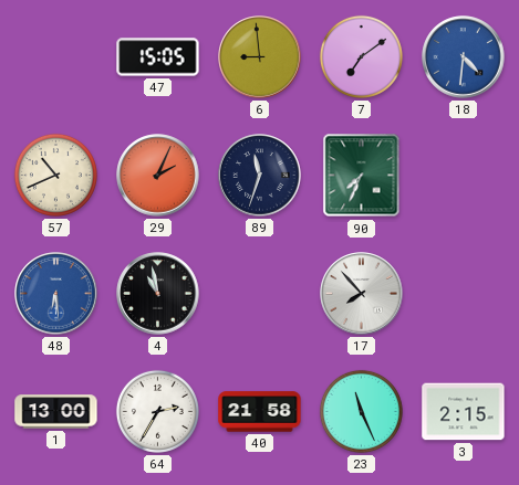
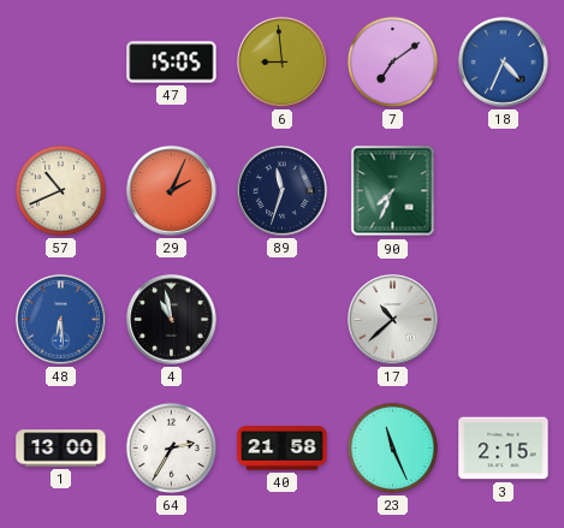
18: 4:31 -> 4:34
17: 7:53 -> 10:38
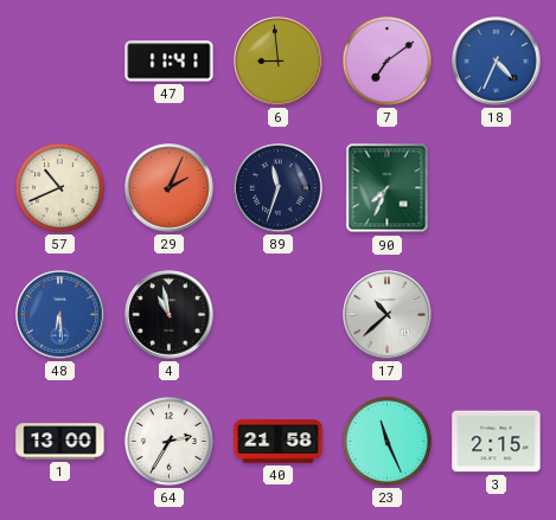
47: 15:05 -> 11:41
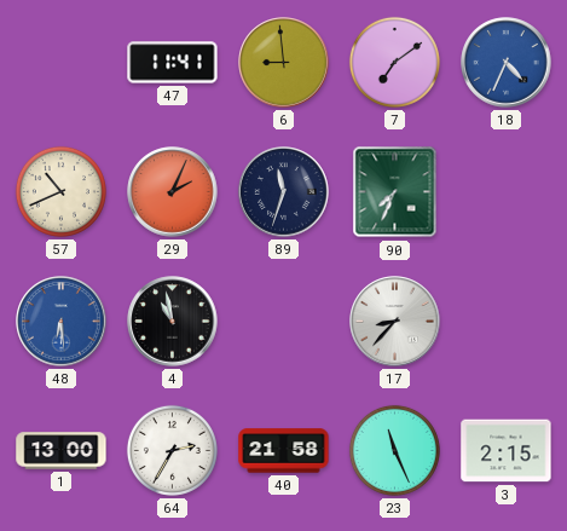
17: 10:38 -> 8:37
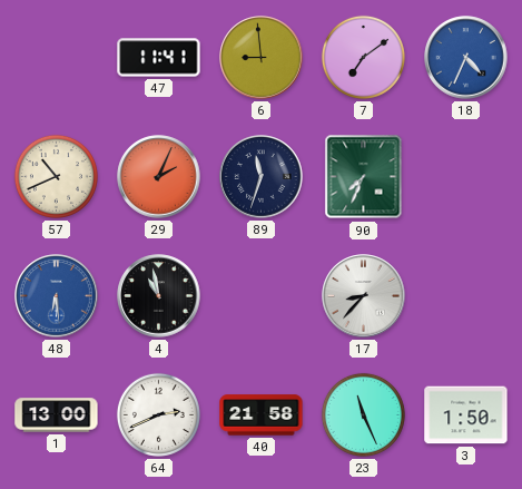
64: 2:35 -> 2:41
3: 2:15 -> 1:50
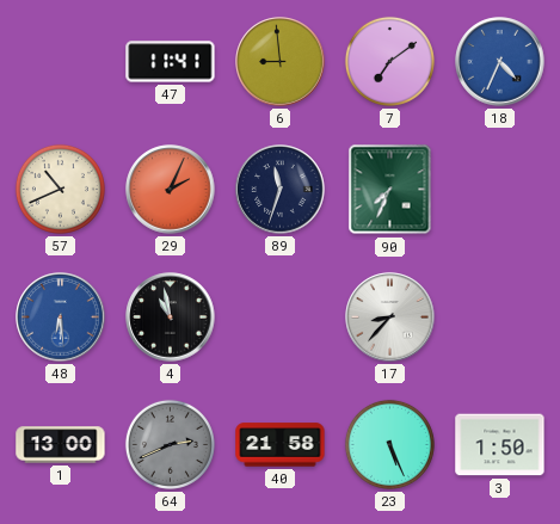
64 dial: white -> grey
23: 11:26 -> 5:26
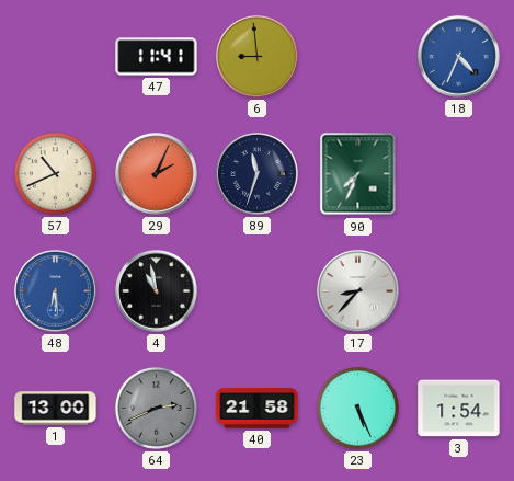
7: 7:09 -> none
3: 1:50 -> 1:54
